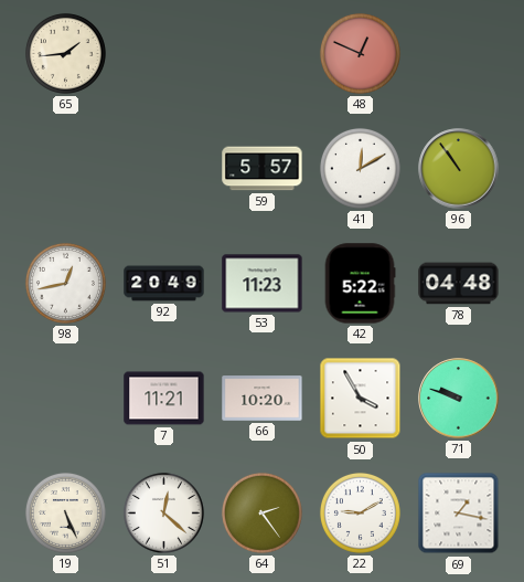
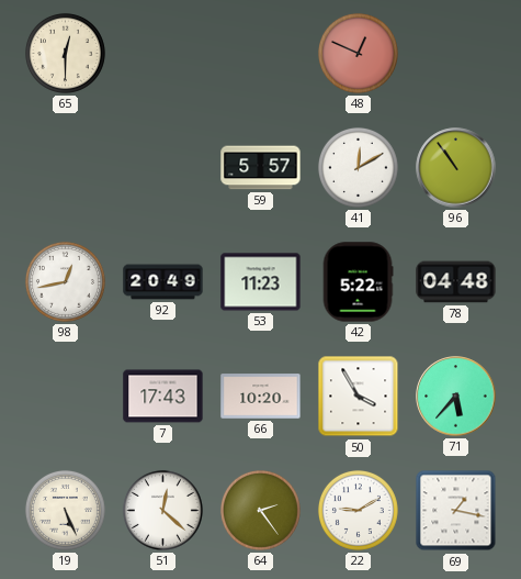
65: 1:44 -> 12:30
7: 11:21 -> 17:43
71: 9:48 -> 5:37
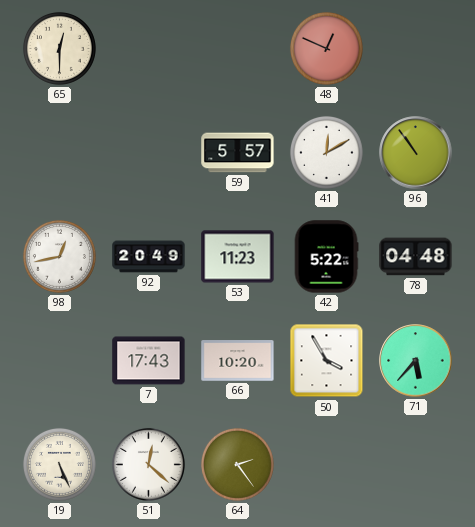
22: 9:10 -> none
69: 1:17 -> none
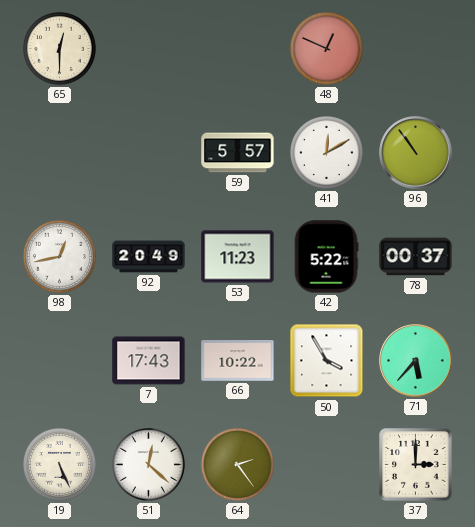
78: 04:48 -> 00:37
66: 10:20 -> 10:22
37: none -> 3:00
